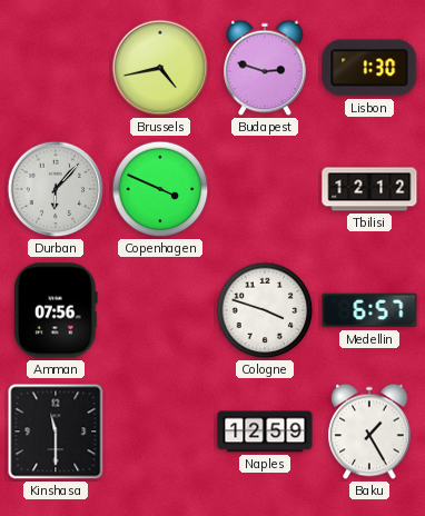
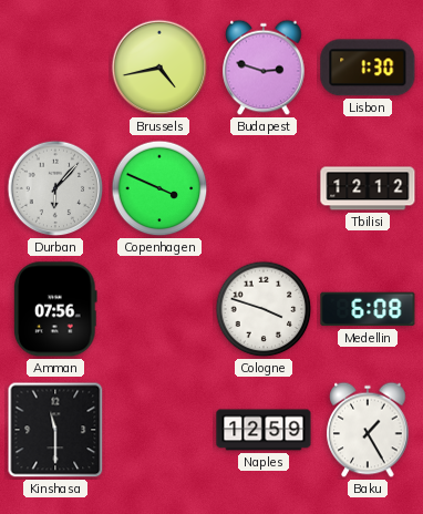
Medellin: 6:57 -> 6:08
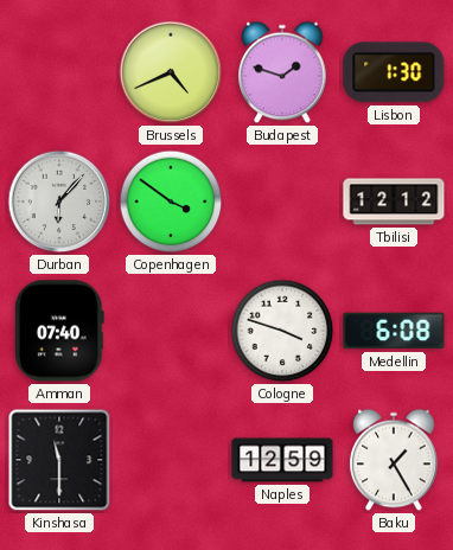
Brussels: 4:43 -> 4:41
Budapest: 2:48 -> 1:48
Copenhagen: 3:49 -> 3:51
Amman: 07:56 -> 07:40
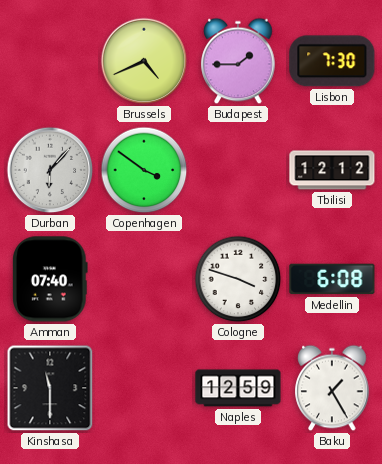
Budapest: 1:48 -> 1:45
Lisbon: 1:30 -> 7:30
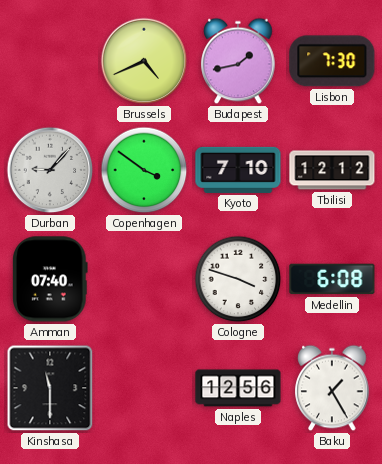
Budapest: 1:45 -> 1:43
Durban: 6:07 -> 9:07
Kyoto: none -> 7:10
Naples: 12:59 -> 12:56
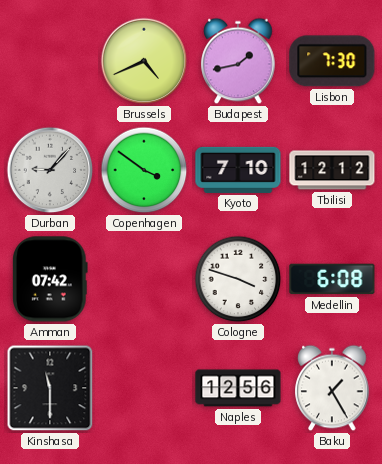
Amman: 07:40 -> 07:42
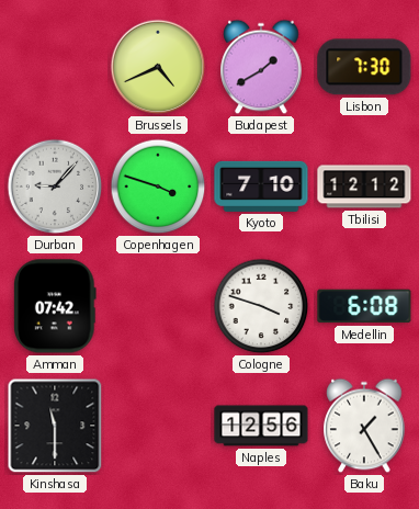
Budapest: 1:43 -> 1:40
Copenhagen: 3:51 -> 3:48
